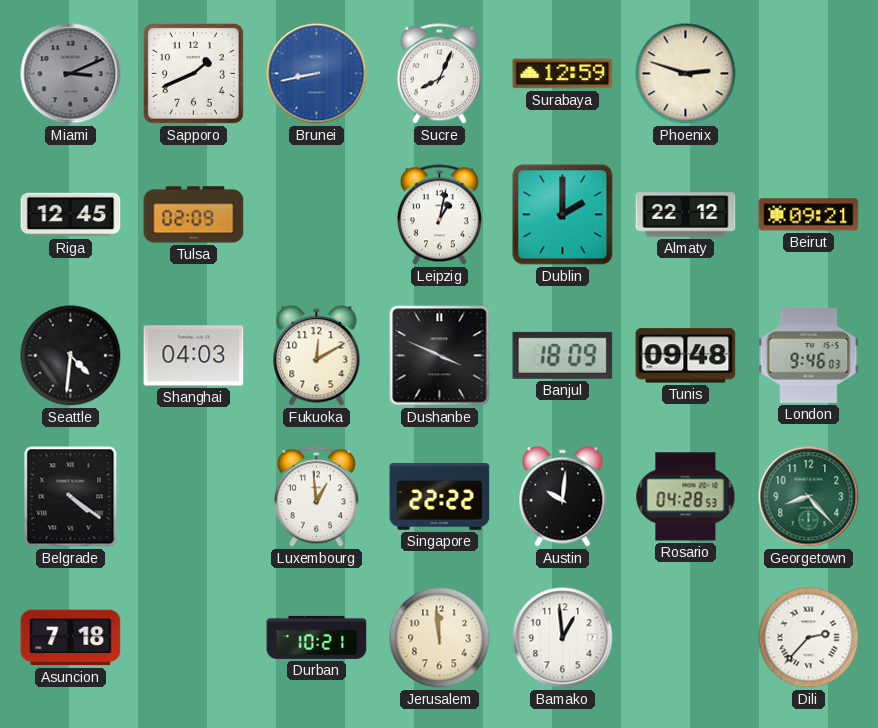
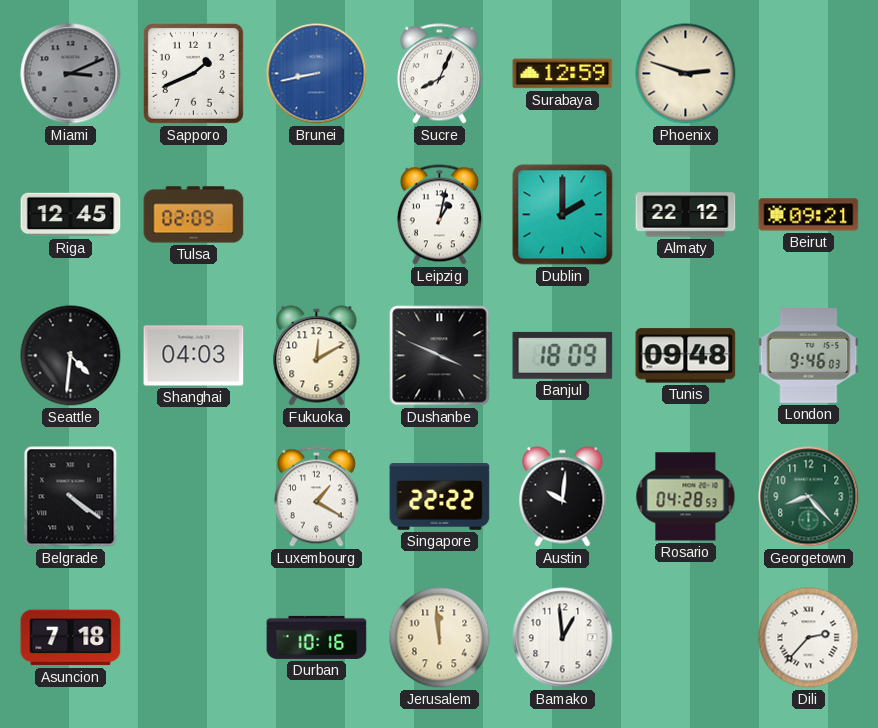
Luxembourg: 12:59 -> 1:20
Durban: 10:21 -> 10:16
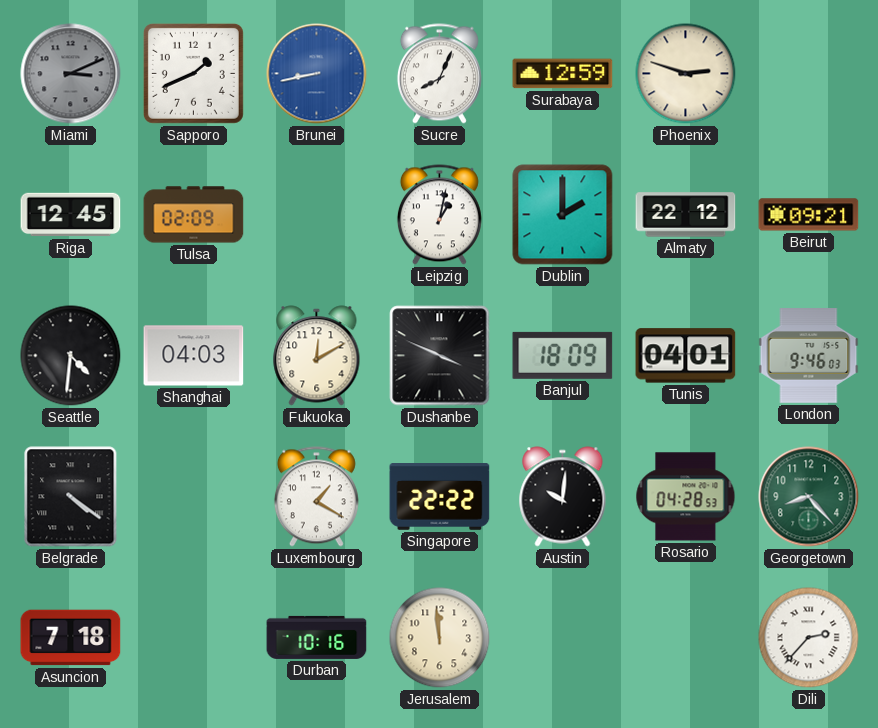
Tunis: 09:48 -> 04:01
Bamako: 12:59 -> none
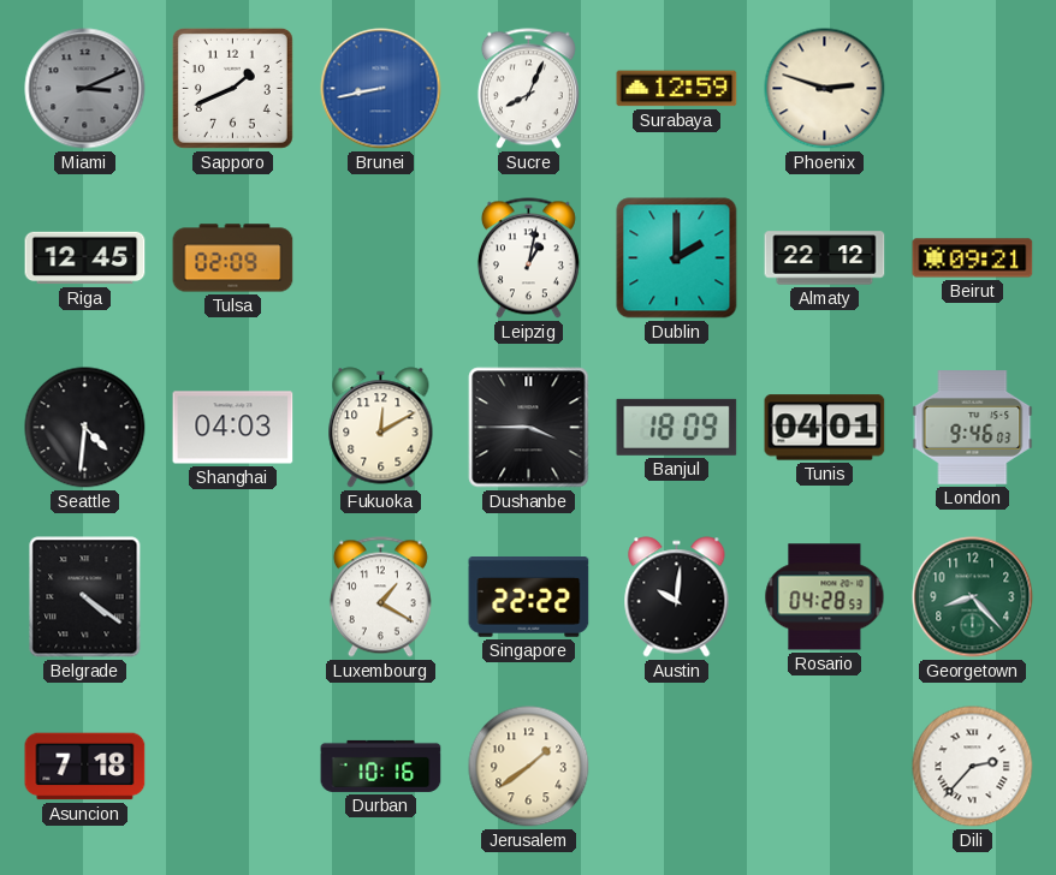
Dushanbe: 3:49 -> 3:45
Jerusalem: 11:59 -> 1:39
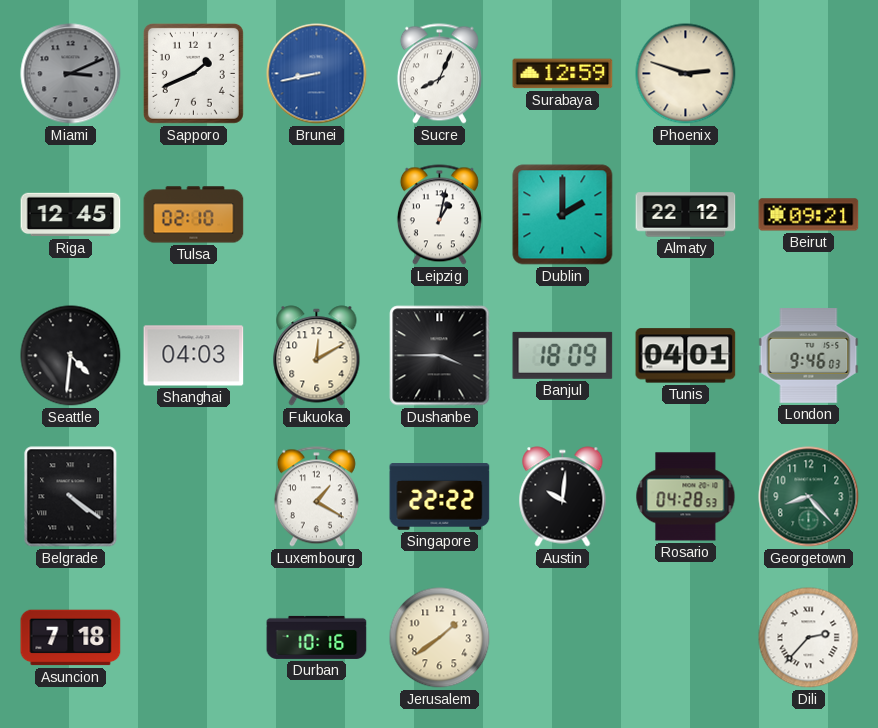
Tulsa: 02:09 -> 02:10
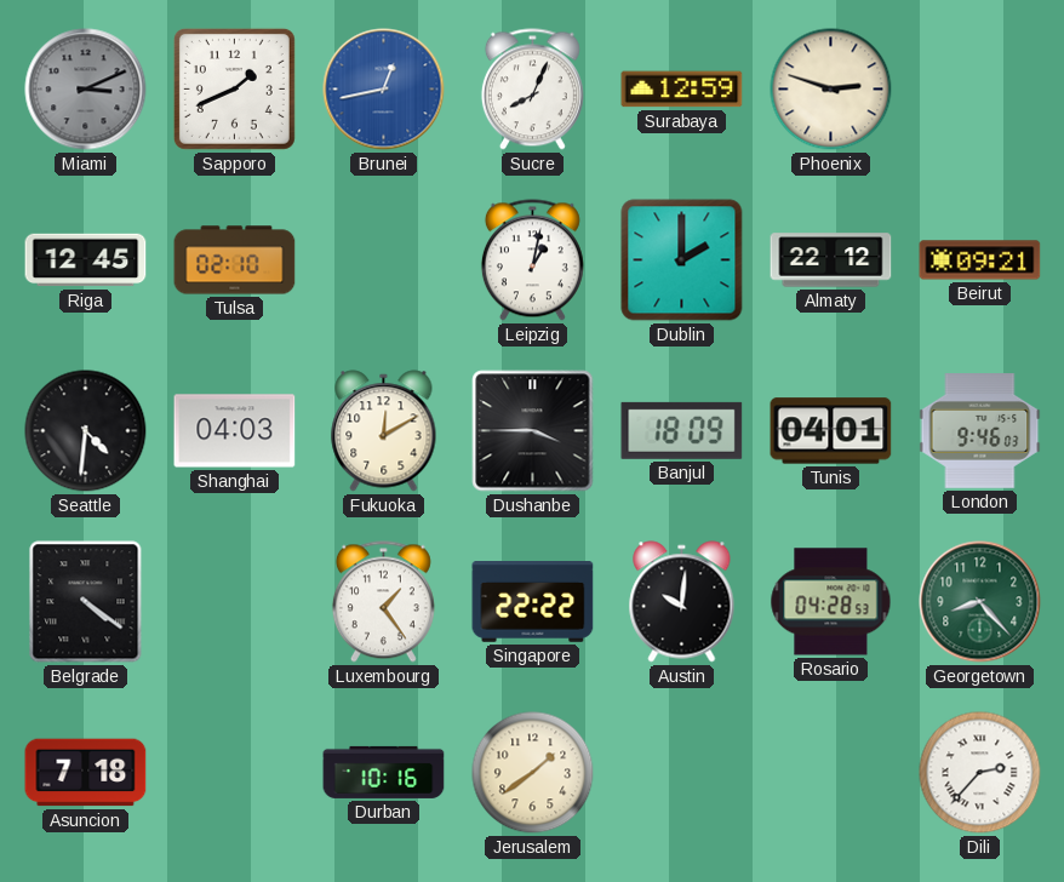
Brunei: 8:43 -> 12:43
Luxembourg: 1:20 -> 1:24
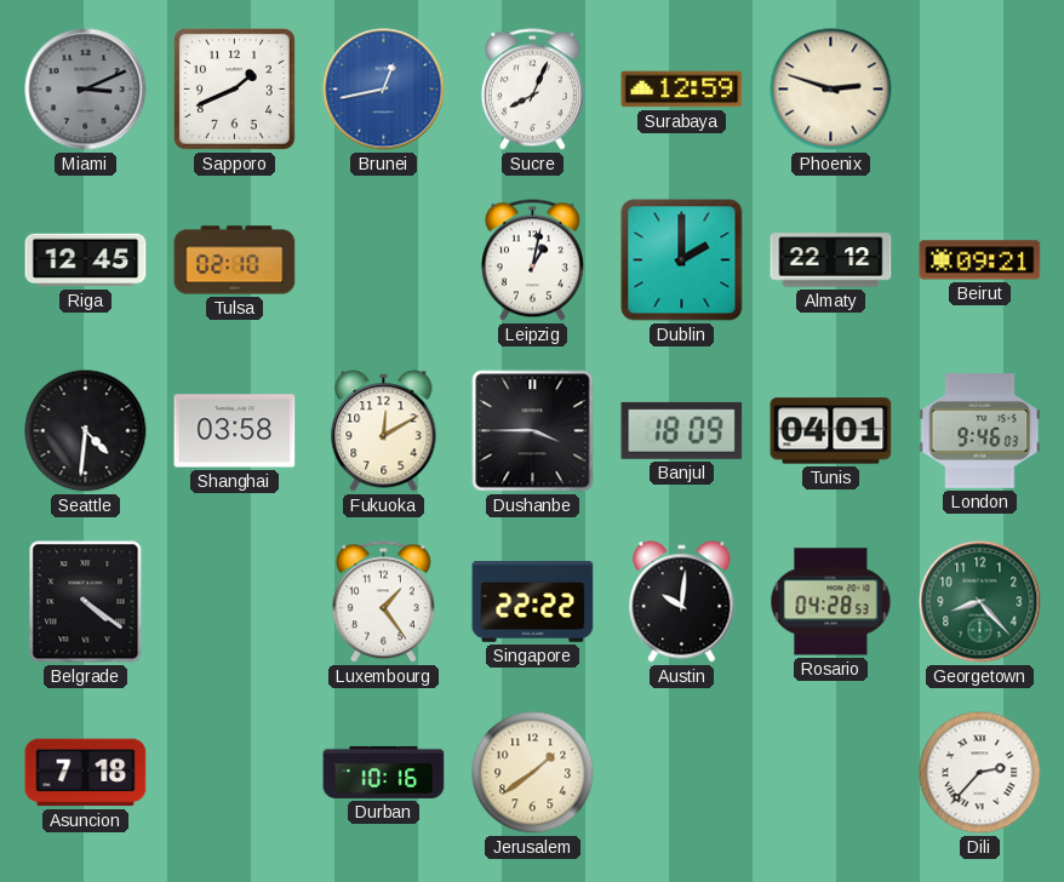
Shanghai: 04:03 -> 03:58
